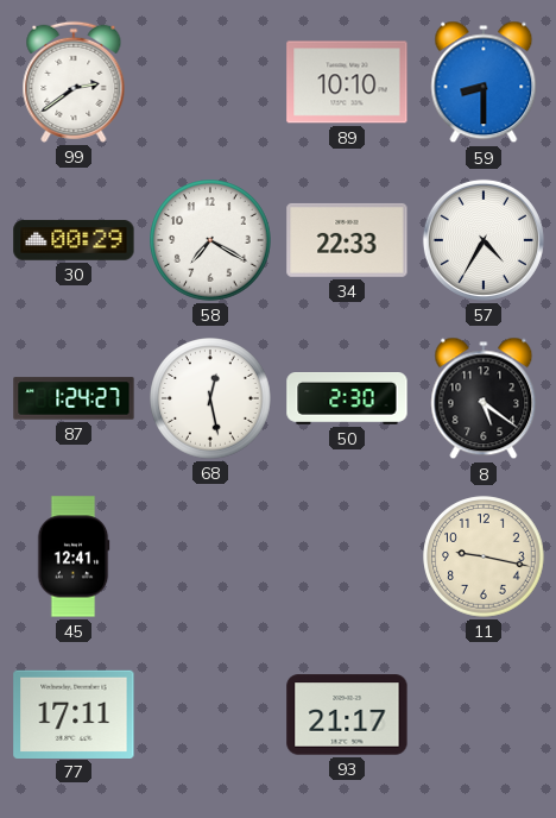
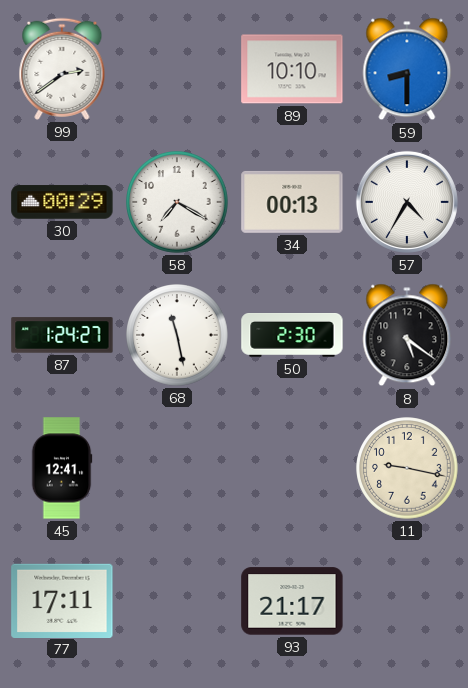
34: 22:33 -> 00:13
68: 12:28 -> 11:28
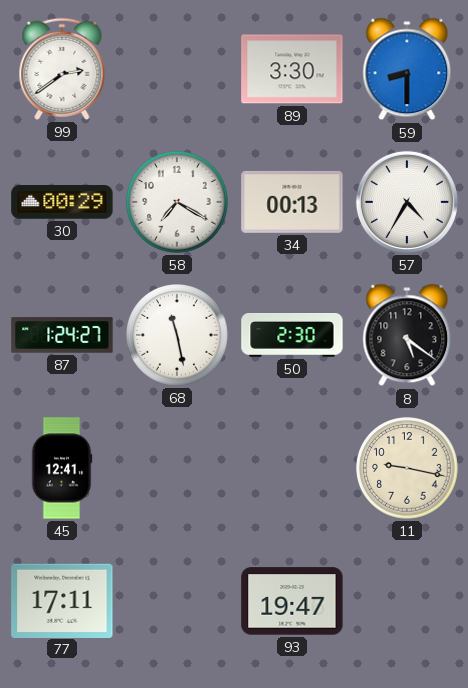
89: 10:10 -> 3:30
93: 21:17 -> 19:47
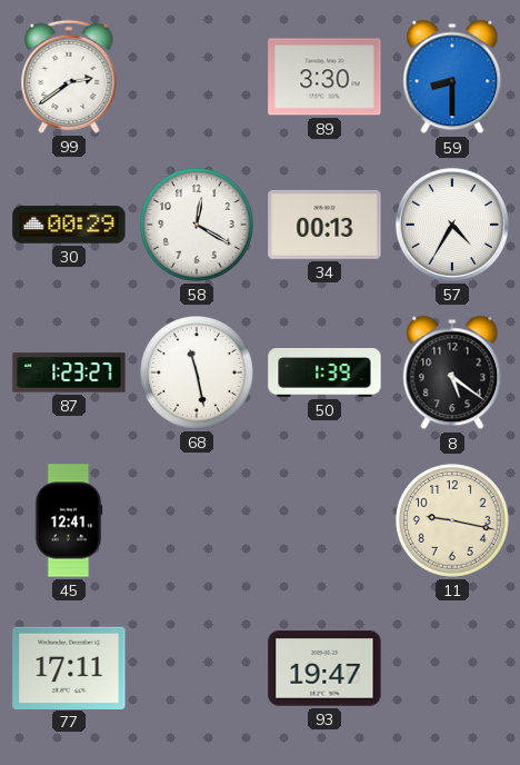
58: 7:20 -> 12:20
87: 1:24 -> 1:23
50: 2:30 -> 1:39
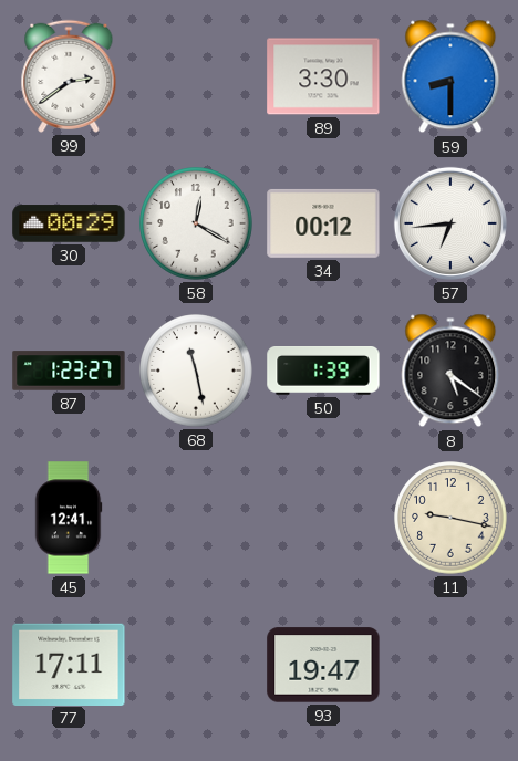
34: 00:13 -> 00:12
57: 4:35 -> 6:44
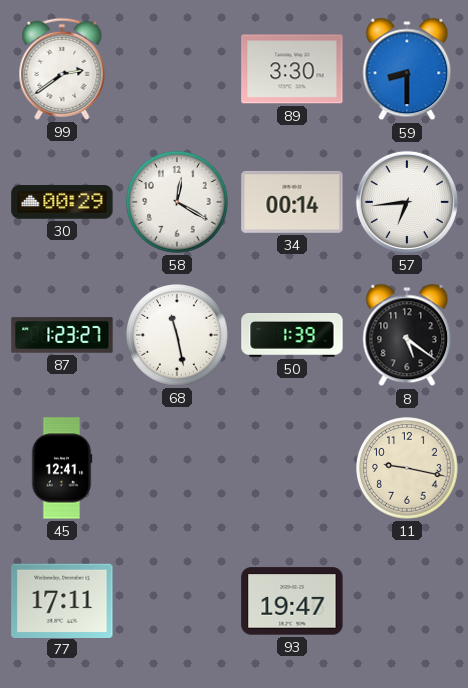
34: 00:12 -> 00:14
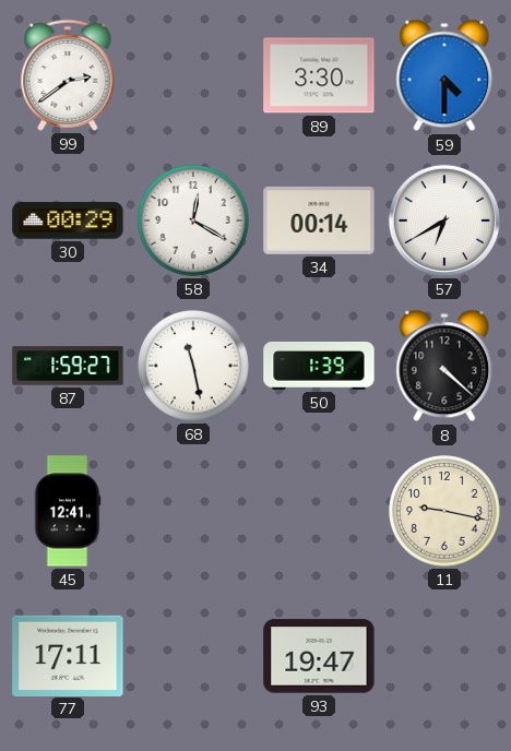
59: 8:30 -> 4:30
57: 6:44 -> 6:40
87: 1:23 -> 1:59
8: 5:21 -> 4:22
